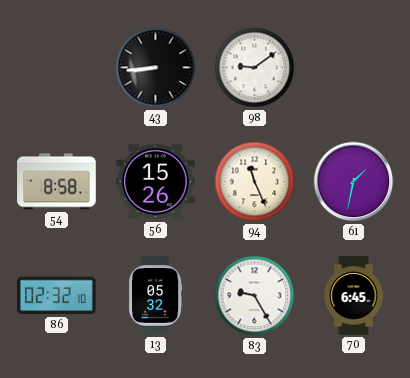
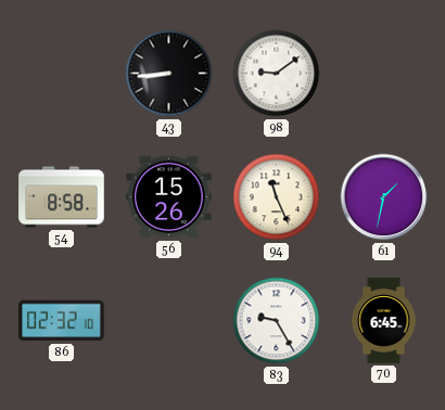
13: 05:32 -> none
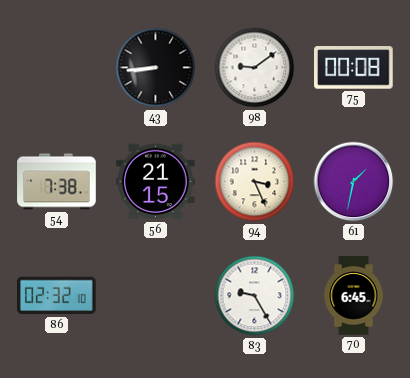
75: none -> 00:08
54: 8:58 -> 7:38
56: 15:26 -> 21:15
94: 11:26 -> 3:26
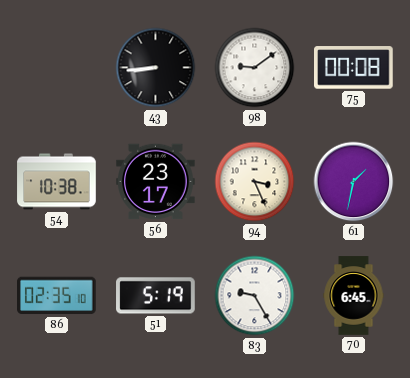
54: 7:38 -> 10:38
56: 21:15 -> 23:17
86: 02:32 -> 02:35
51: none -> 5:19
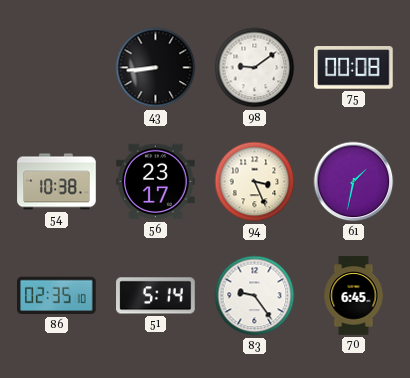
51: 5:19 -> 5:14
83: 9:25 -> 9:24
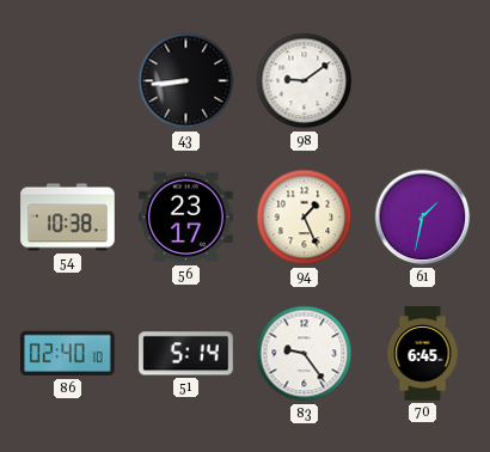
75: 00:08 -> none
94: 3:26 -> 1:26
86: 02:35 -> 02:40
